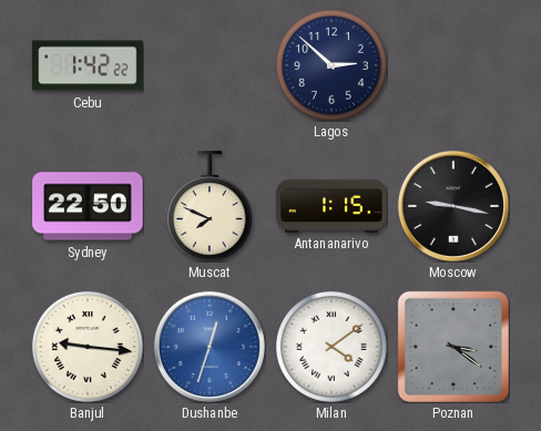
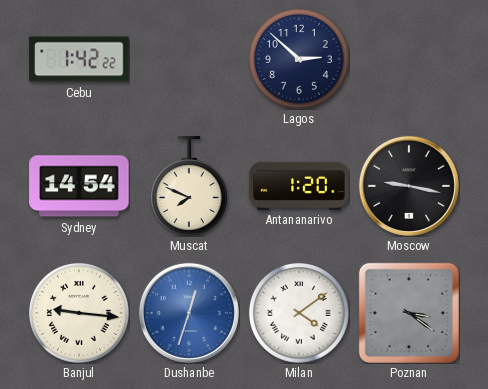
Sydney: 22:50 -> 14:54
Antananarivo: 1:15 -> 1:20
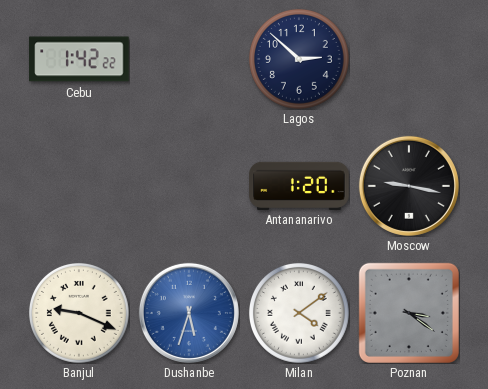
Sydney: 14:54 -> none
Muscat: 7:49 -> none
Banjul: 9:16 -> 9:19
Dushanbe: 12:33 -> 5:33
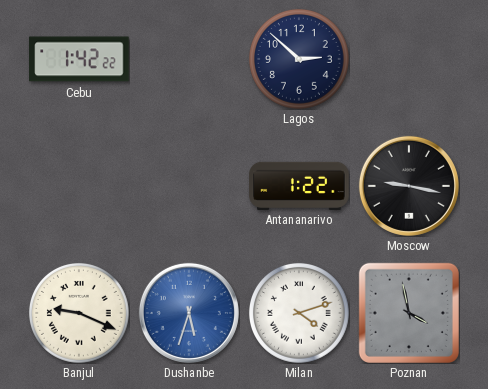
Antananarivo: 1:20 -> 1:22
Milan: 4:09 -> 4:12
Poznan: 3:21 -> 3:58
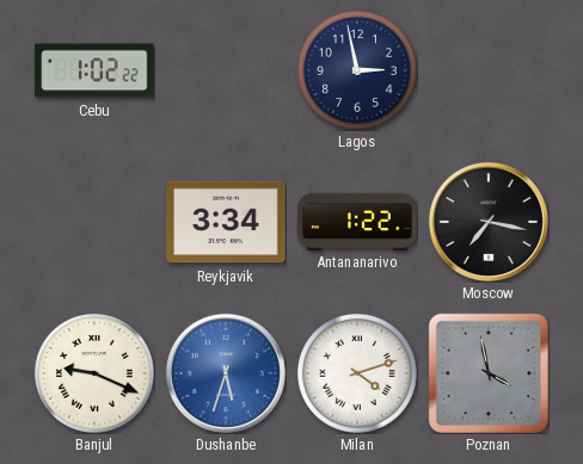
Cebu: 1:42 -> 1:02
Lagos: 2:52 -> 2:58
Reykjavik: none -> 3:34
Moscow: 9:17 -> 7:17
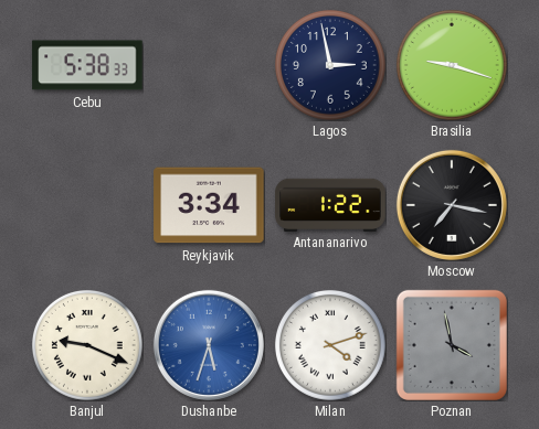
Cebu: 1:02 -> 5:38
Brasilia: none -> 9:18
